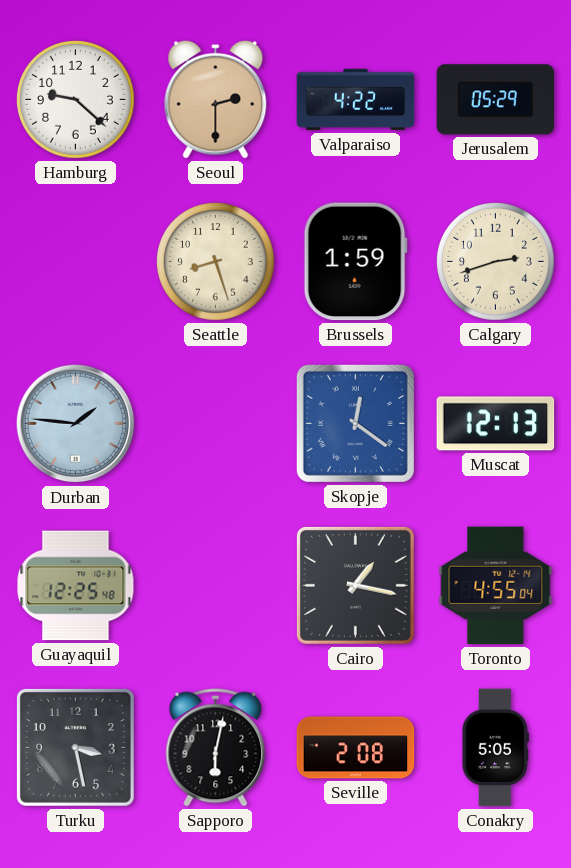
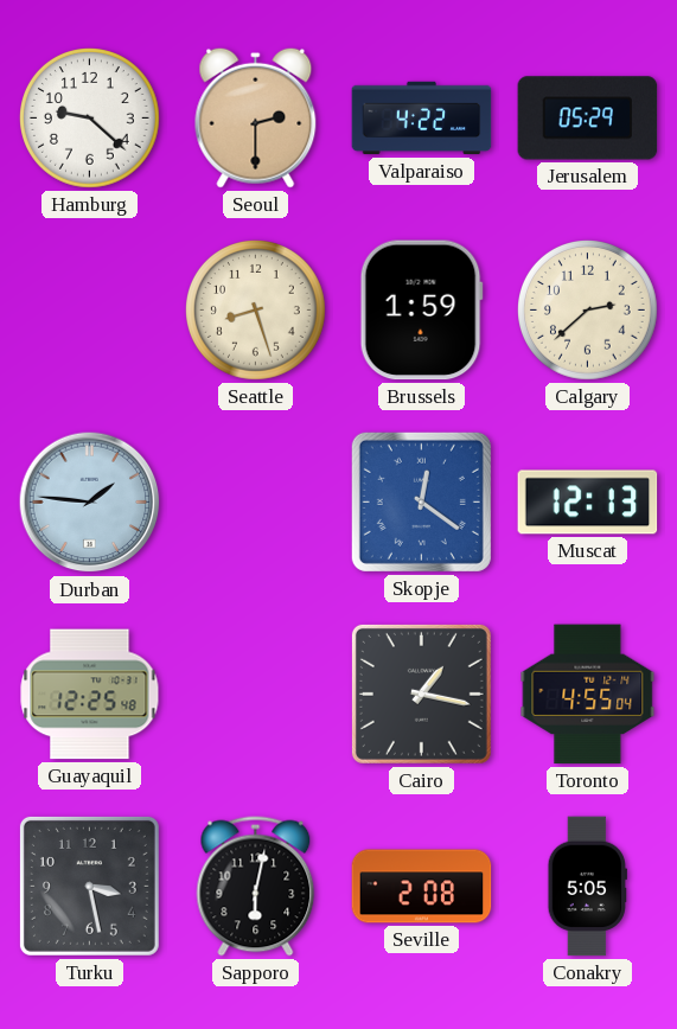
Calgary: 2:42 -> 2:38
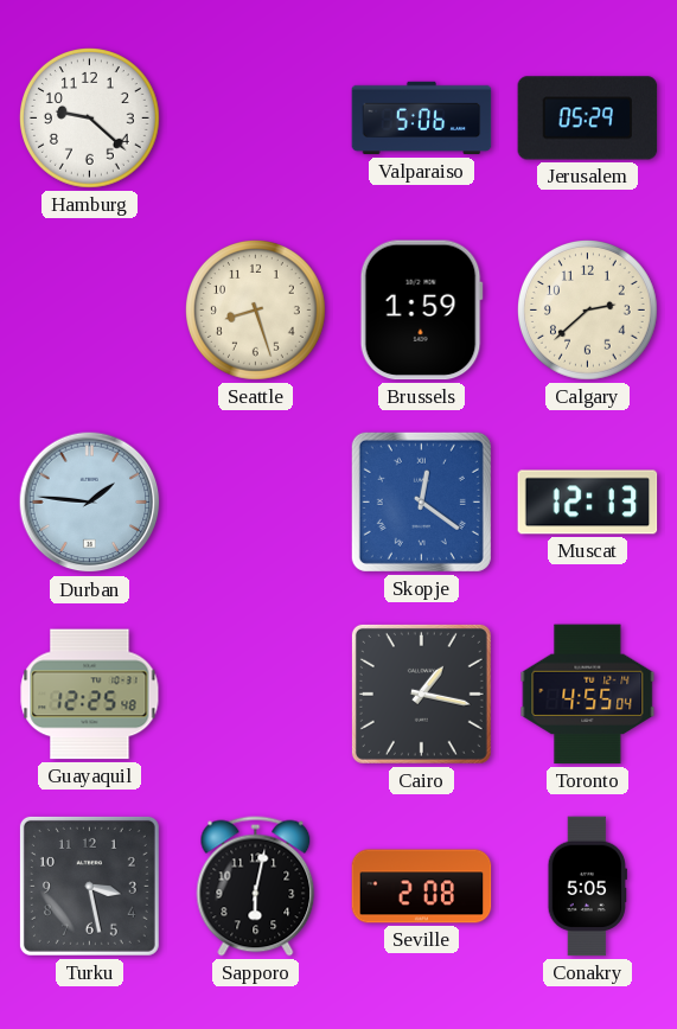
Seoul: 2:30 -> none
Valparaiso: 4:22 -> 5:06
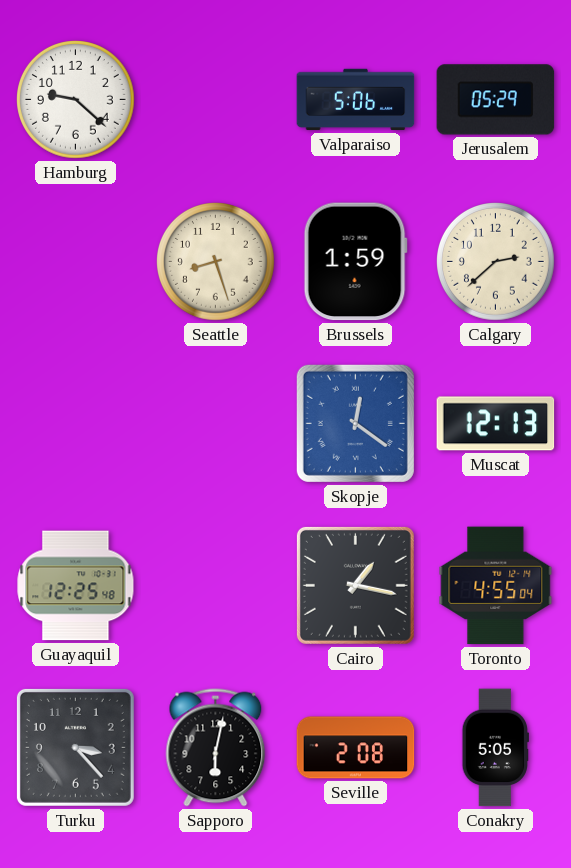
Durban: 1:46 -> none
Turku: 3:28 -> 3:23
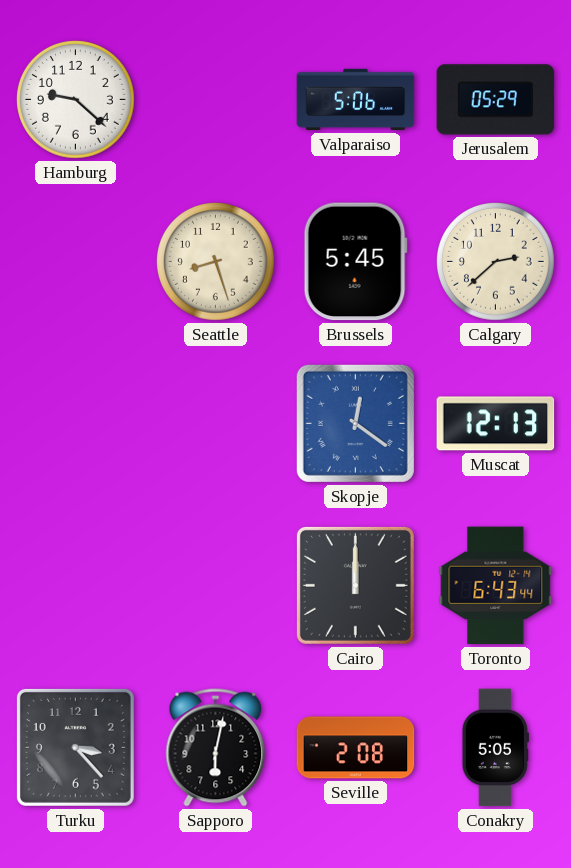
Brussels: 1:59 -> 5:45
Guayaquil: 12:25 -> none
Cairo: 1:17 -> 12:00
Toronto: 4:55 -> 6:43
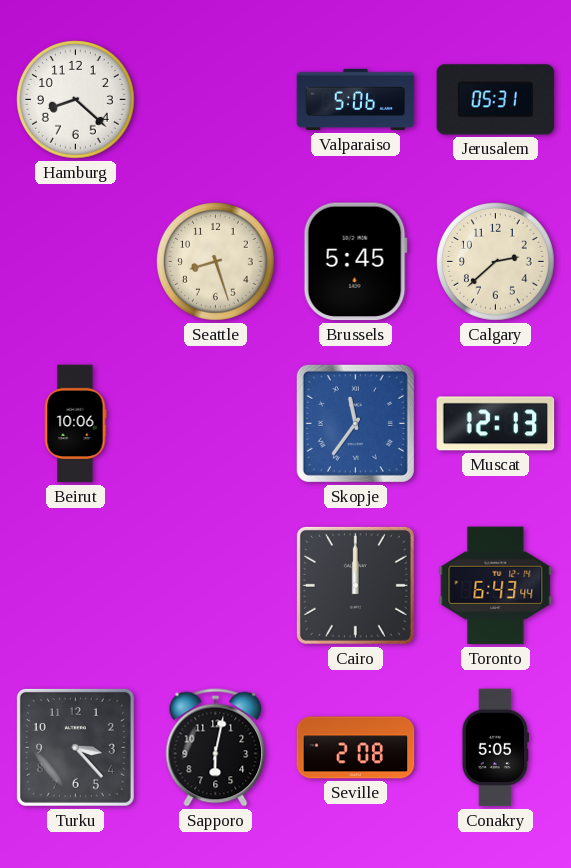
Hamburg: 9:22 -> 8:22
Jerusalem: 05:29 -> 05:31
Beirut: none -> 10:06
Skopje: 12:21 -> 11:36
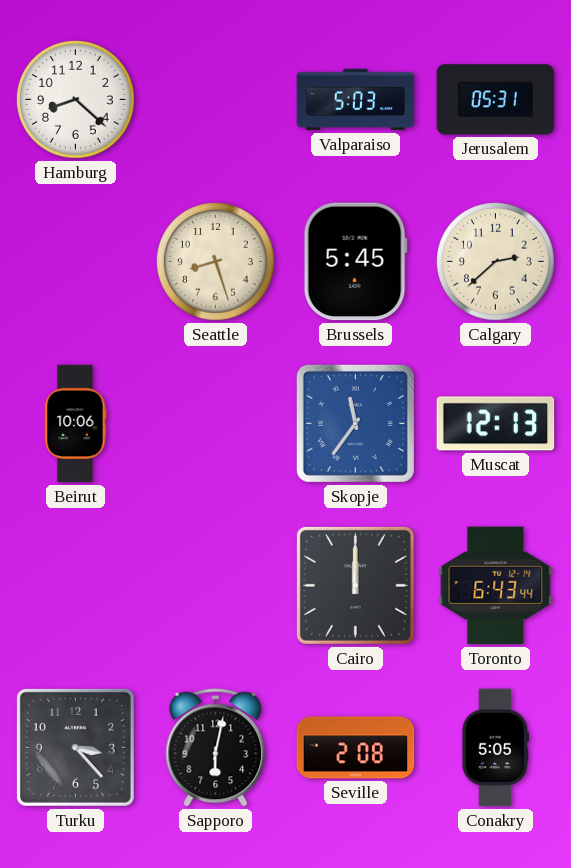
Valparaiso: 5:06 -> 5:03
